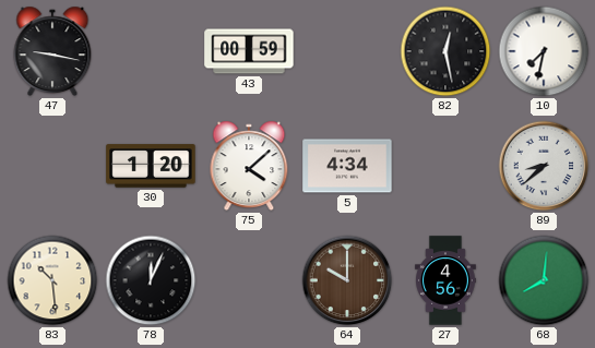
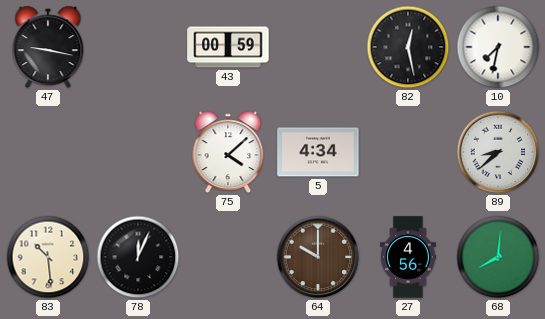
30: 1:20 -> none
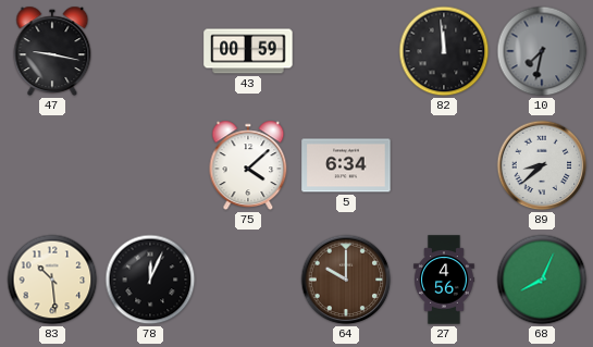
82: 12:28 -> 11:59
10 dial: white -> grey
5: 4:34 -> 6:34
68: 8:01 -> 8:04
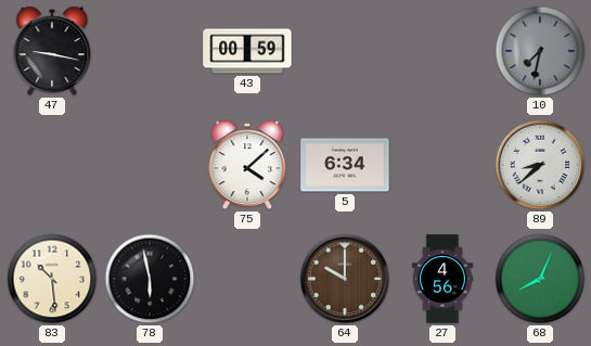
82: 11:59 -> none
78: 12:04 -> 5:58
